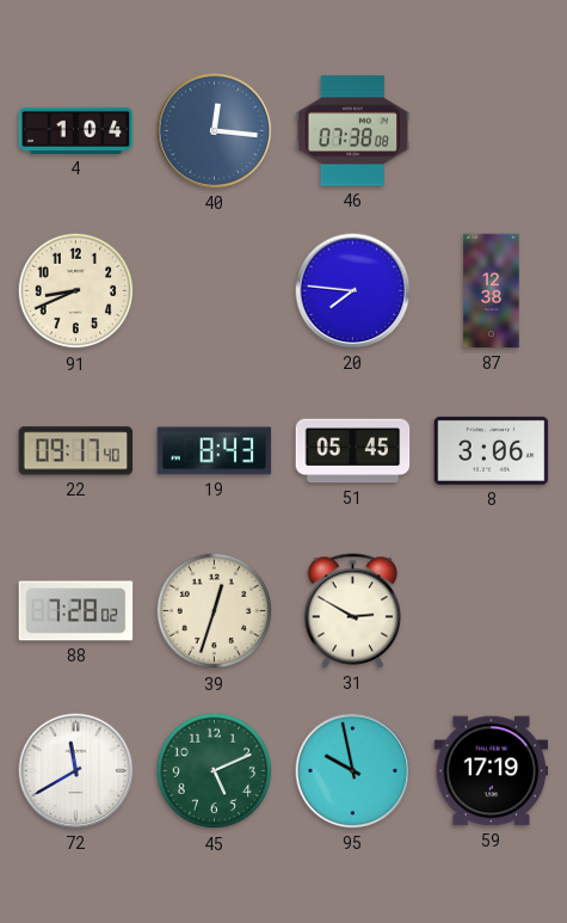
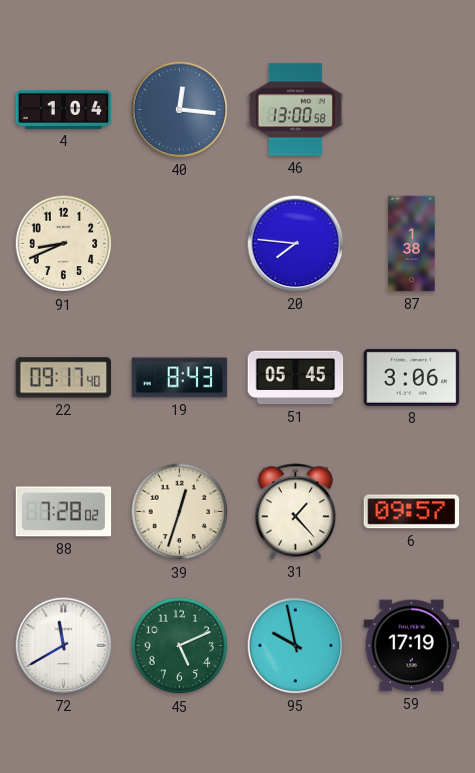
46: 07:38 -> 13:00
87: 12:38 -> 1:38
31: 2:50 -> 1:23
6: none -> 09:57
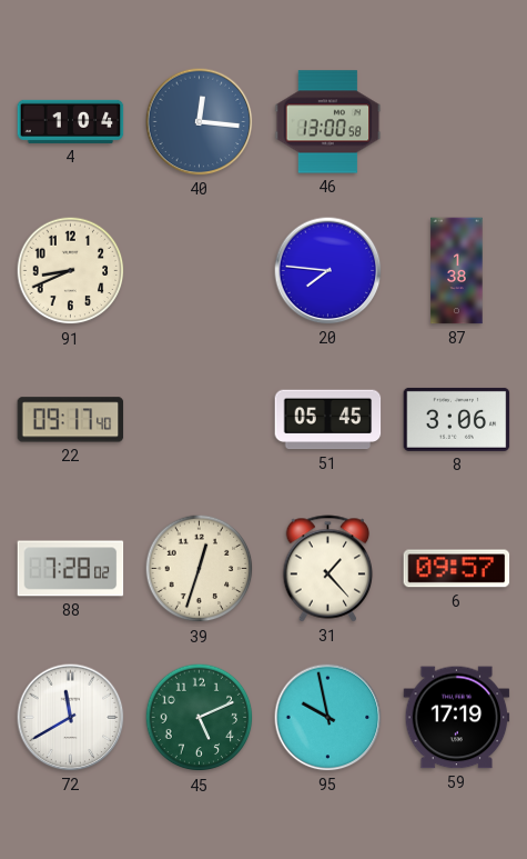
19: 8:43 -> none
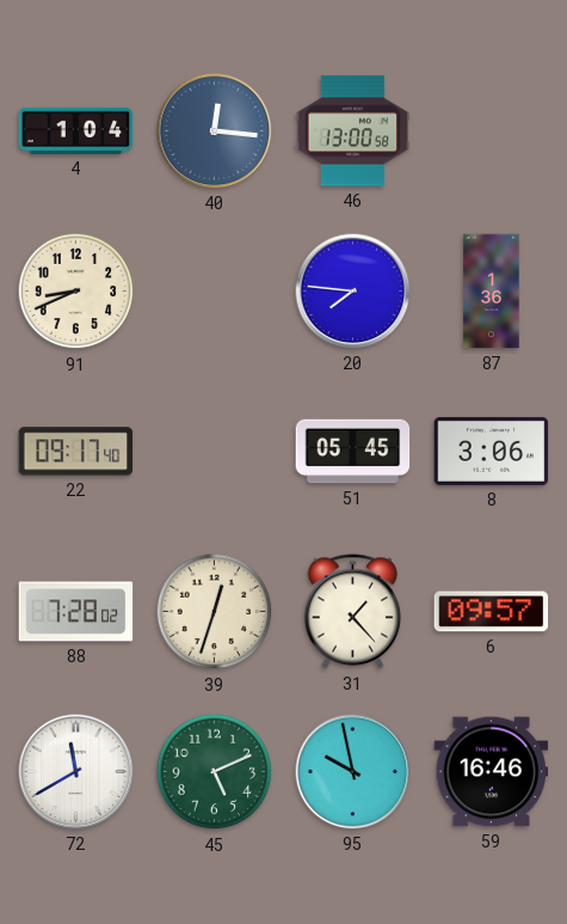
87: 1:38 -> 1:36
59: 17:19 -> 16:46
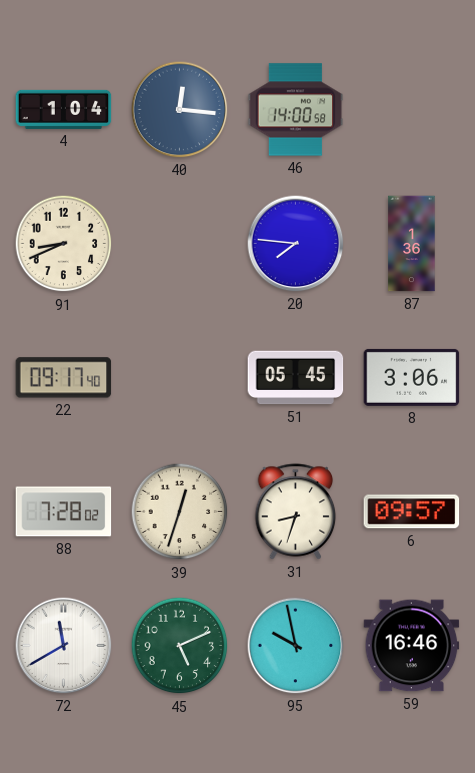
46: 13:00 -> 14:00
31: 1:23 -> 8:33
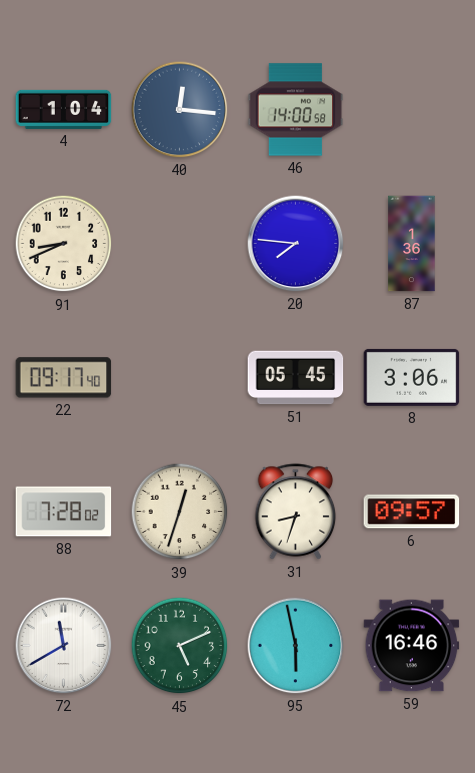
95: 9:58 -> 5:58
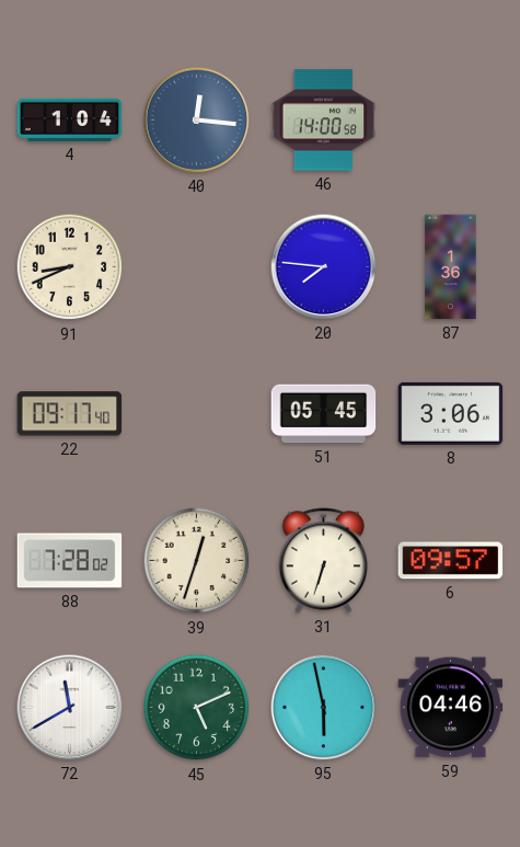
31: 8:33 -> 6:33
59: 16:46 -> 04:46
